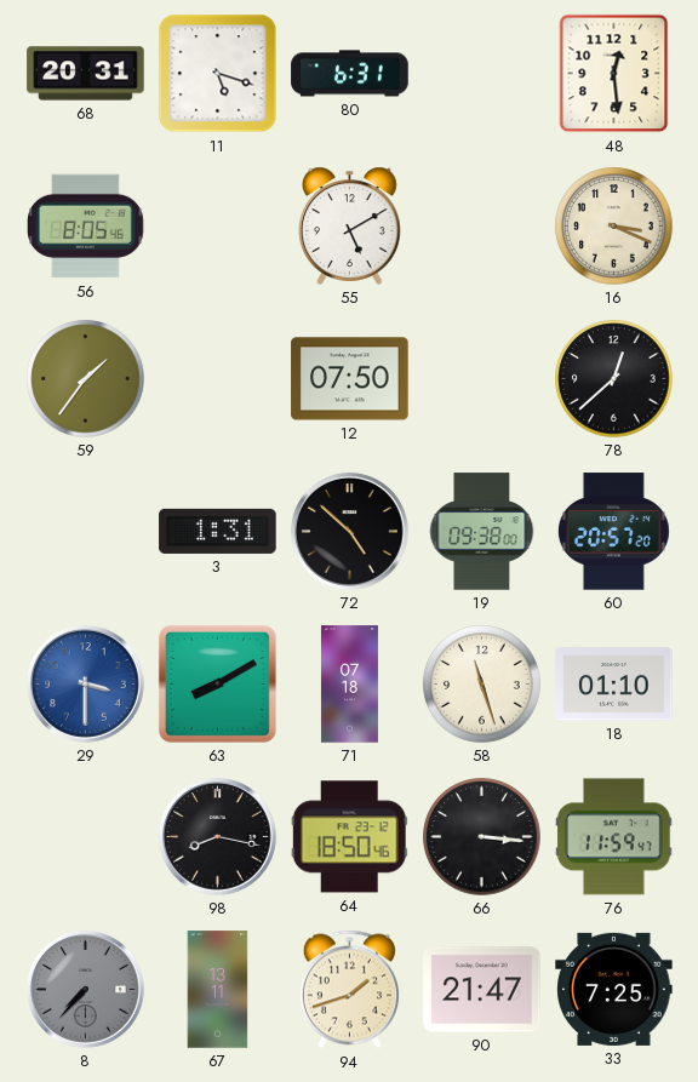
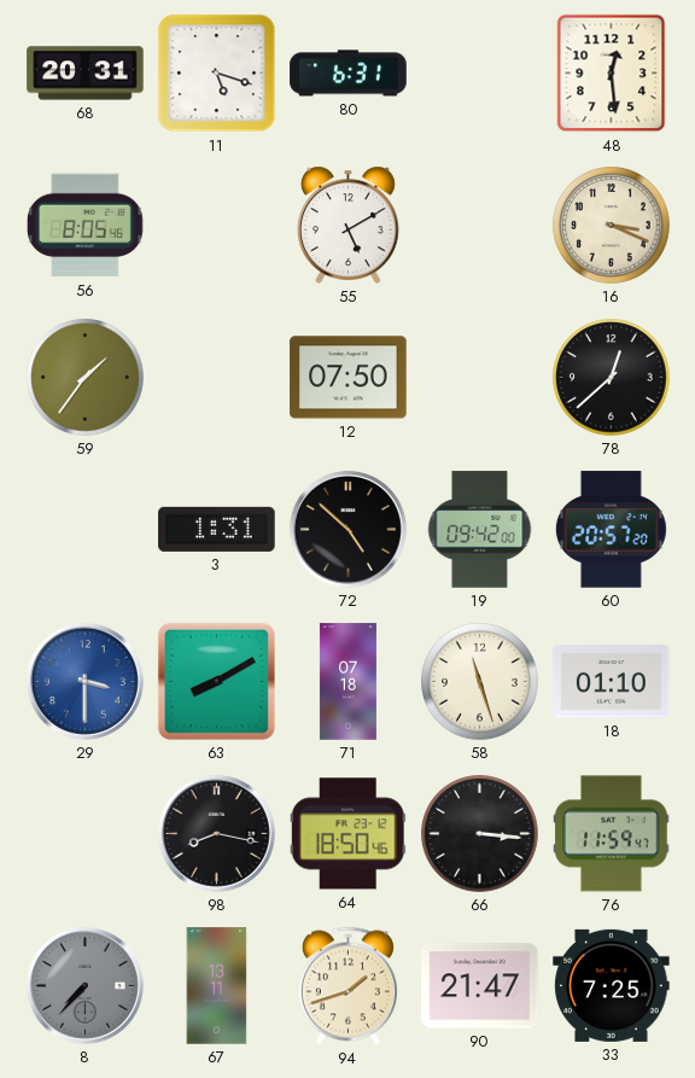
19: 09:38 -> 09:42
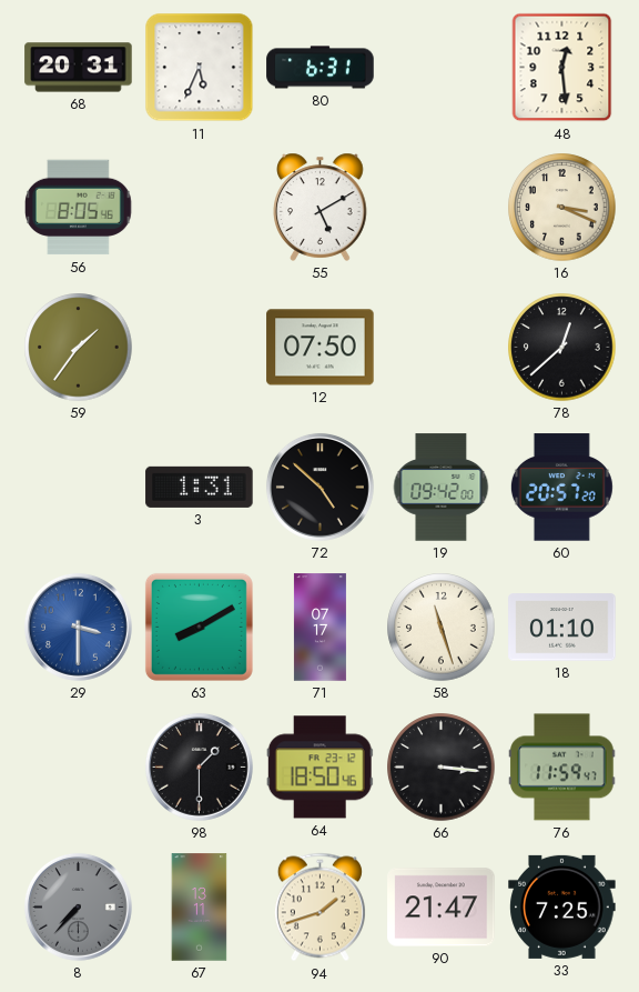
11: 5:18 -> 5:34
71: 07:18 -> 07:17
98: 8:17 -> 1:30
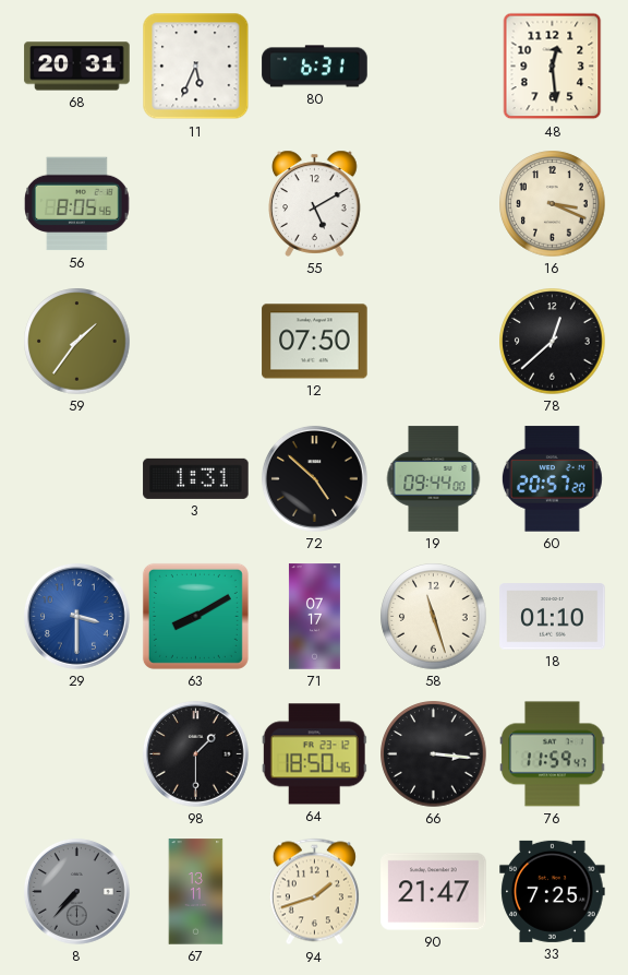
19: 09:42 -> 09:44
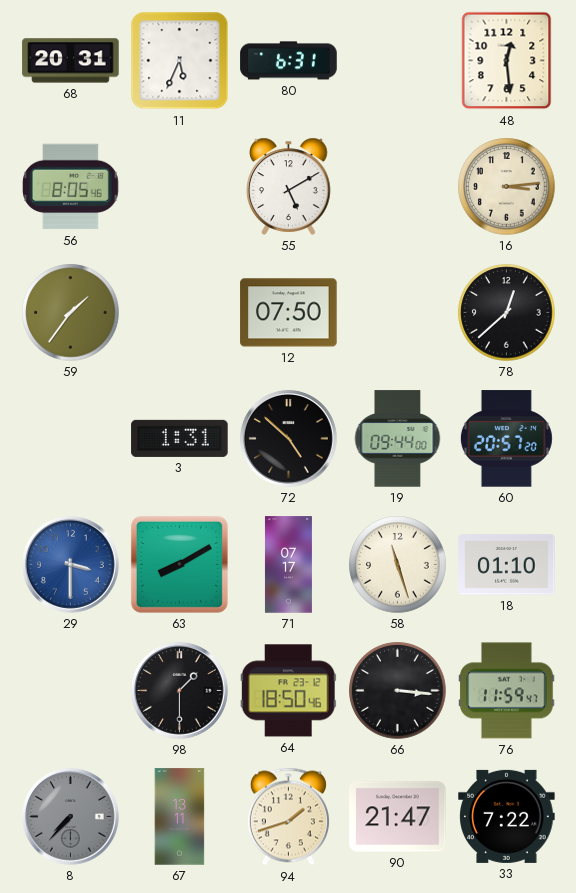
16: 3:19 -> 3:14
33: 7:25 -> 7:22
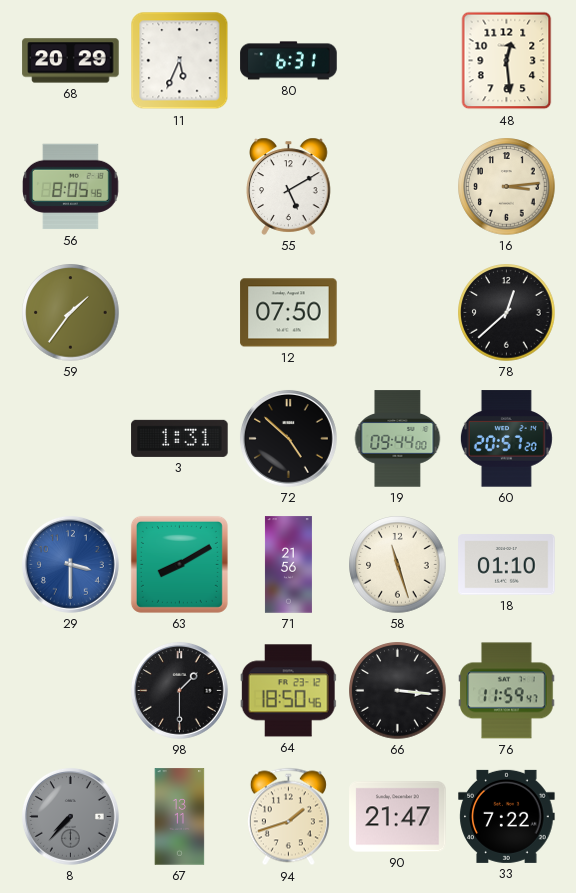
68: 20:31 -> 20:29
71: 07:17 -> 21:56
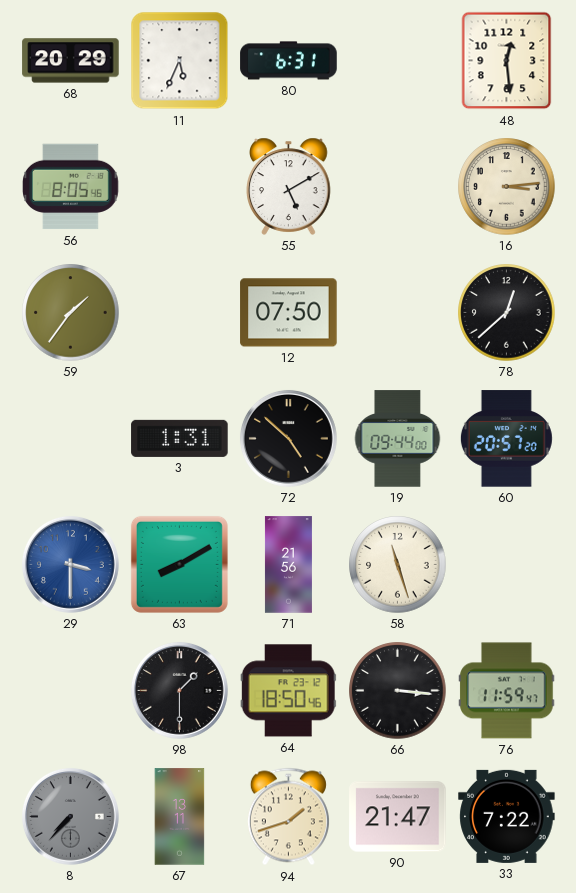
18: 01:10 -> none
